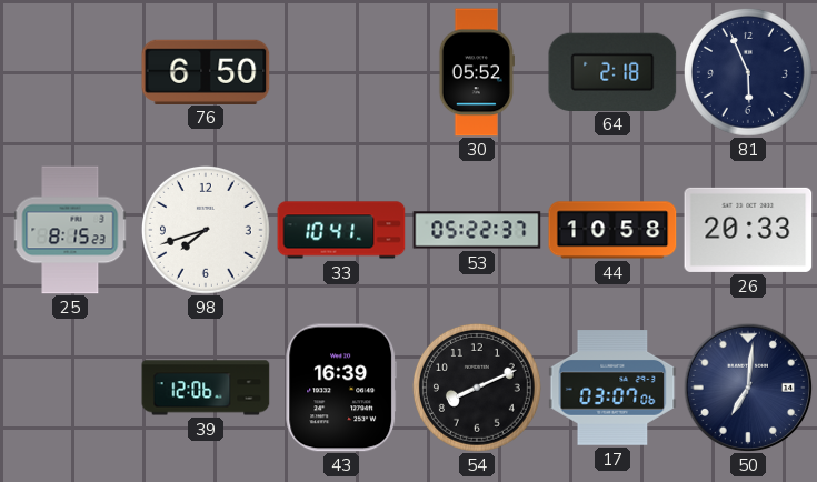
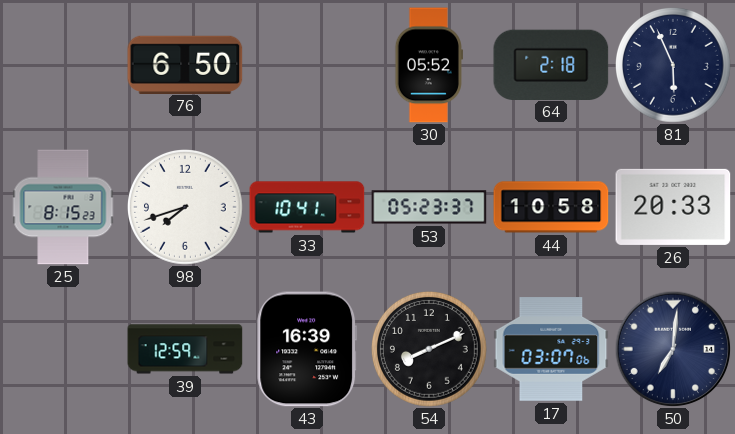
53: 05:22 -> 05:23
39: 12:06 -> 12:59
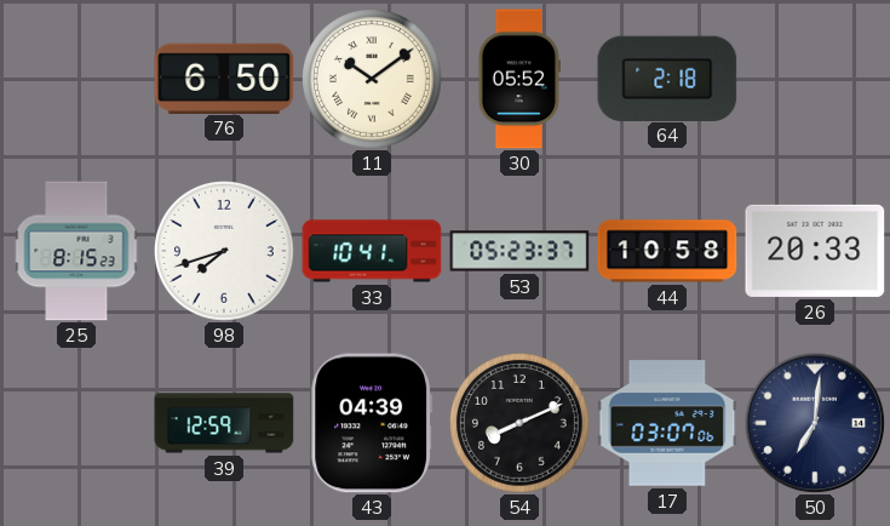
11: none -> 10:09
81: 5:56 -> none
43: 16:39 -> 04:39
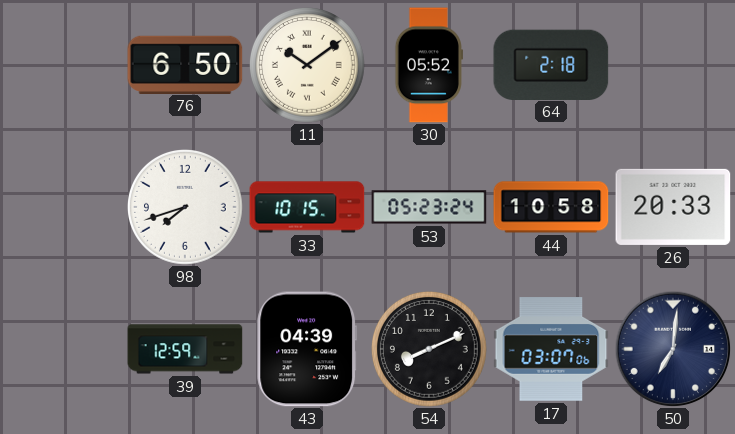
25: 8:15 -> none
33: 10:41 -> 10:15
53: 05:23:37 -> 05:23:24
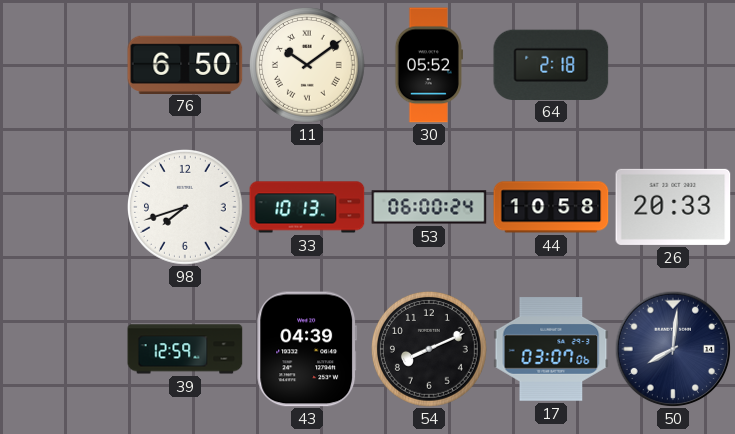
33: 10:15 -> 10:13
53: 05:23 -> 06:00
50: 7:01 -> 8:01
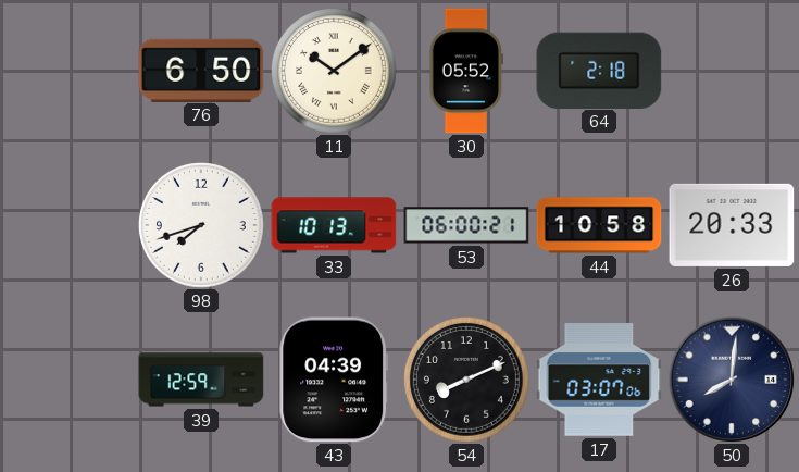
53: 06:00:24 -> 06:00:21
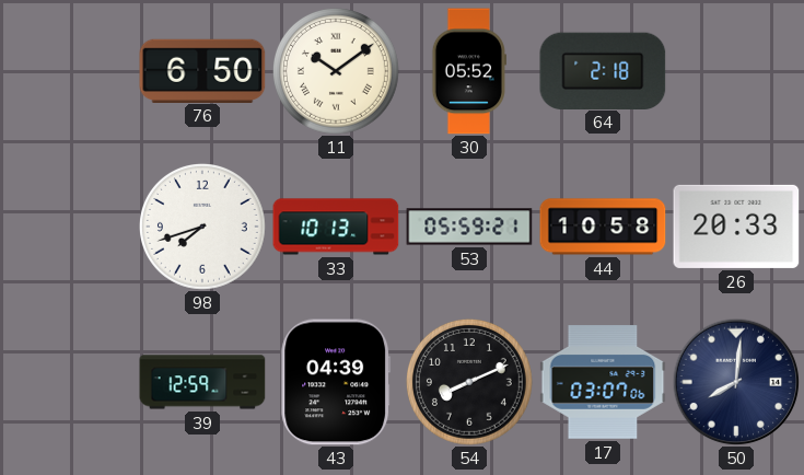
53: 06:00 -> 05:59
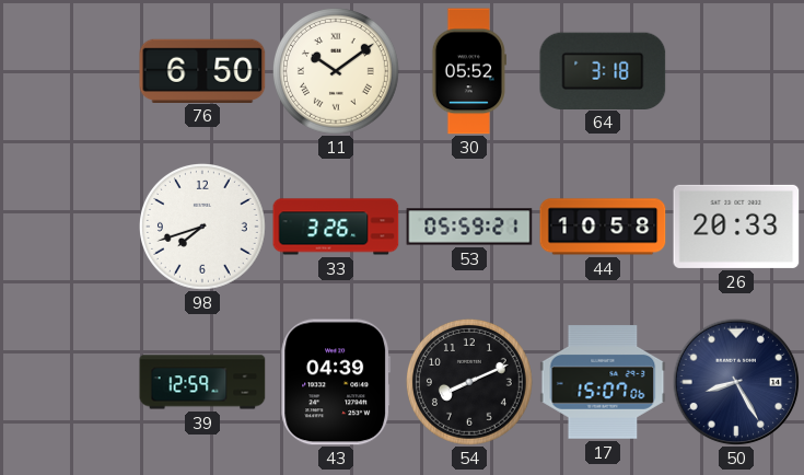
64: 2:18 -> 3:18
33: 10:13 -> 3:26
17: 03:07 -> 15:07
50: 8:01 -> 8:25
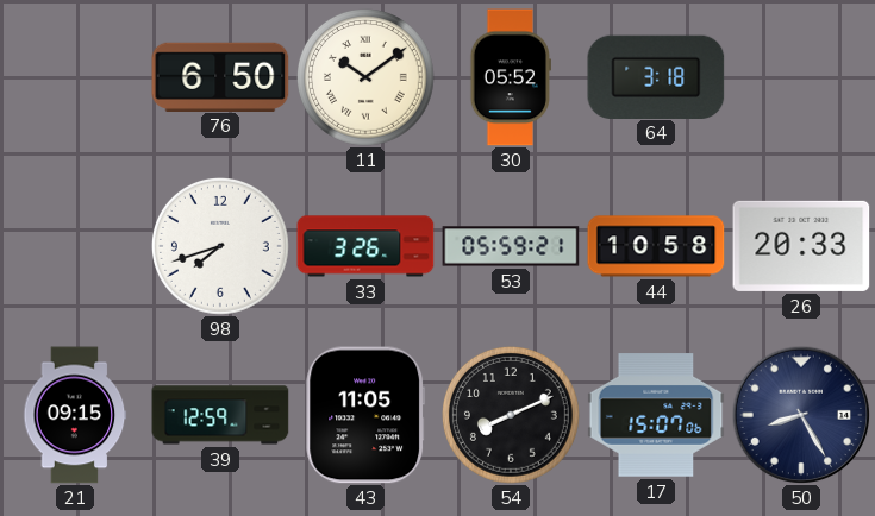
21: none -> 09:15
43: 04:39 -> 11:05
